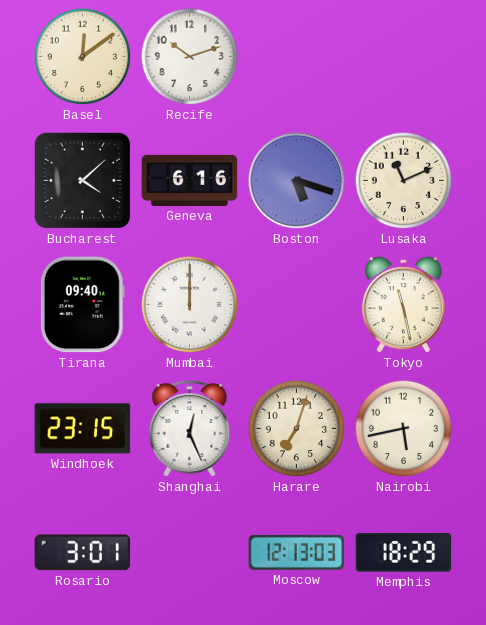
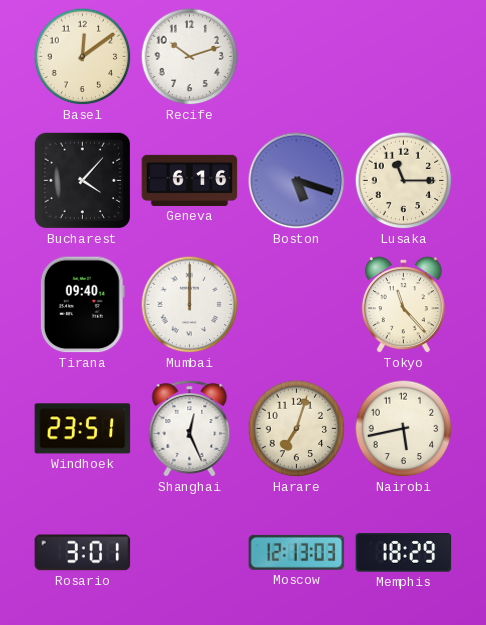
Bucharest: 4:08 -> 4:07
Lusaka: 11:11 -> 11:15
Tokyo: 11:28 -> 11:23
Windhoek: 23:15 -> 23:51
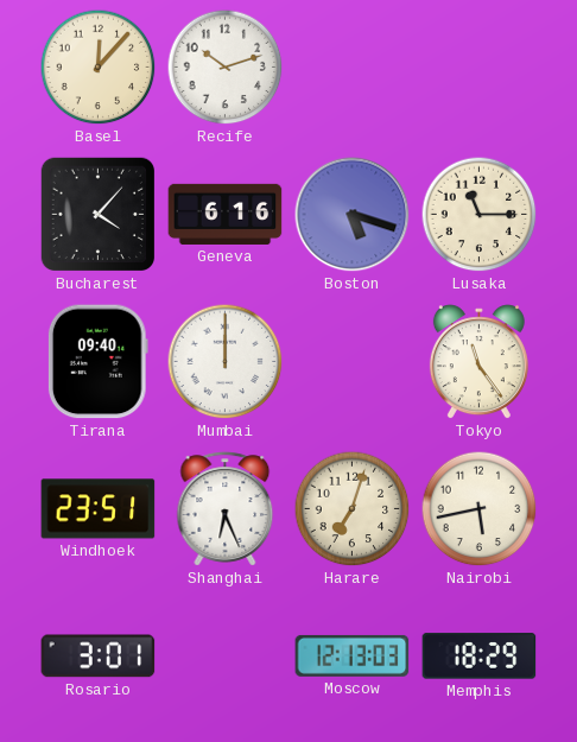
Basel: 12:09 -> 12:07
Tokyo: 11:23 -> 11:24
Shanghai: 12:26 -> 6:26
